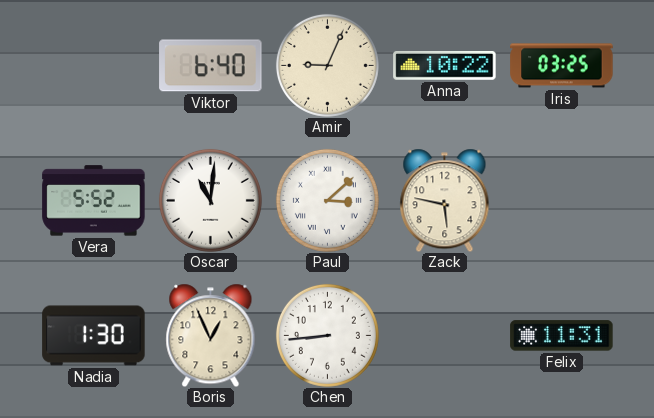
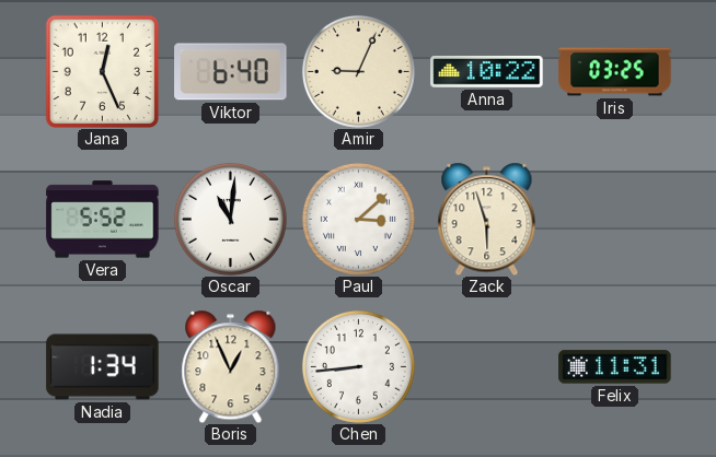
Jana: none -> 12:26
Zack: 5:47 -> 5:57
Nadia: 1:30 -> 1:34
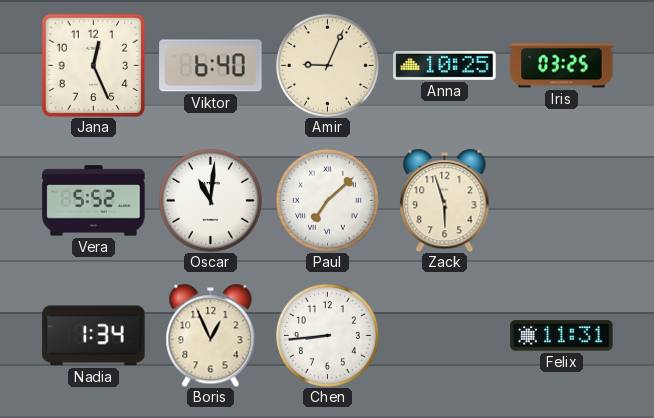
Anna: 10:22 -> 10:25
Paul: 3:08 -> 7:08
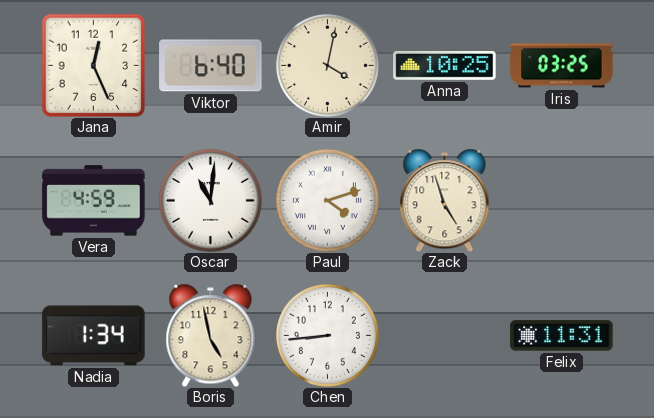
Amir: 9:04 -> 4:02
Vera: 5:52 -> 4:59
Paul: 7:08 -> 4:12
Zack: 5:57 -> 4:57
Boris: 12:56 -> 4:58
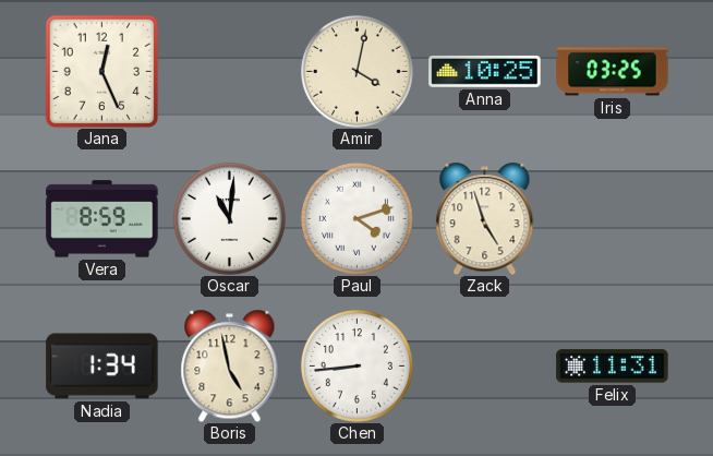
Viktor: 6:40 -> none
Vera: 4:59 -> 8:59
